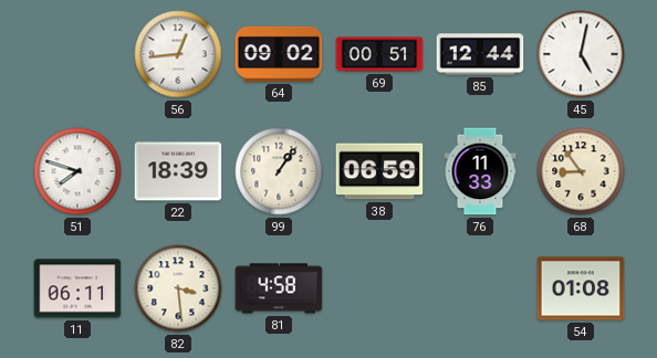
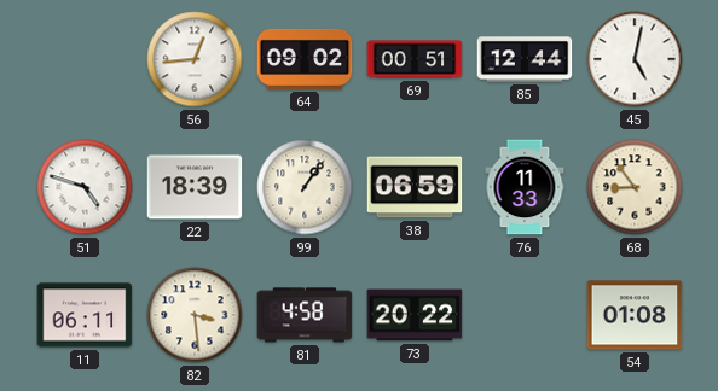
51: 7:48 -> 4:48
73: none -> 20:22
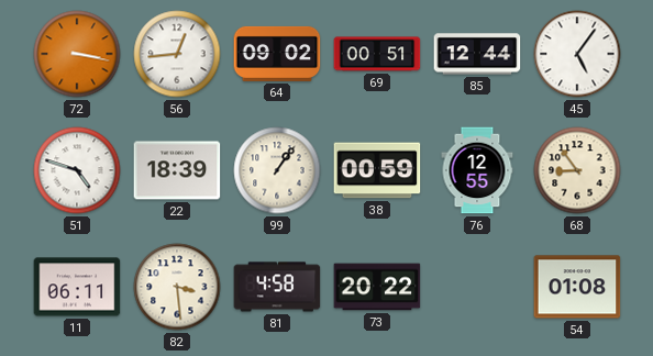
72: none -> 3:17
45: 5:02 -> 5:06
38: 06:59 -> 00:59
76: 11:33 -> 12:55
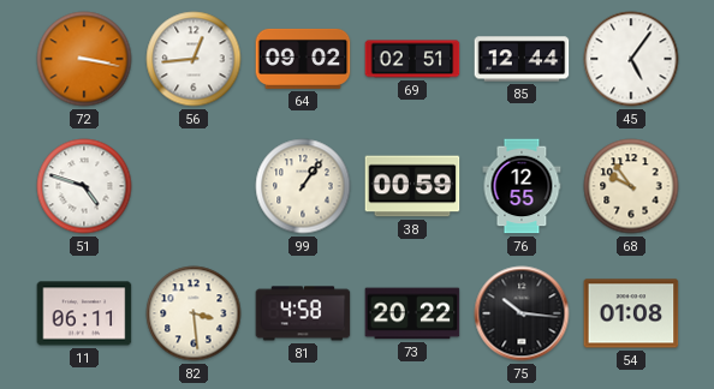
69: 00:51 -> 02:51
22: 18:39 -> none
68: 8:54 -> 9:54
75: none -> 10:16
